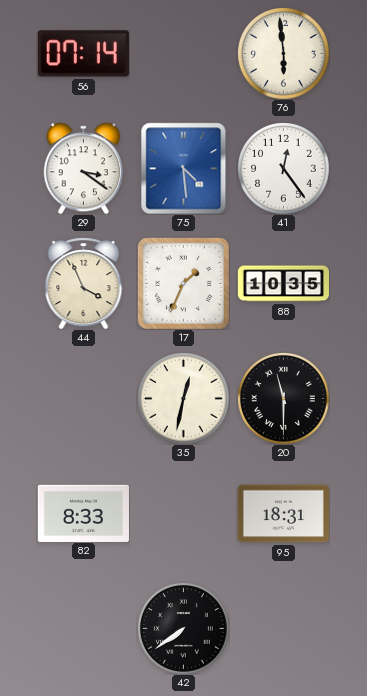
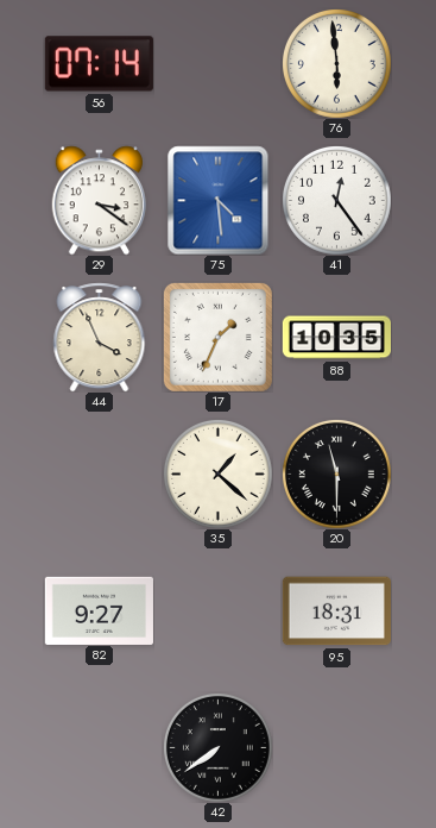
35: 12:32 -> 1:22
82: 8:33 -> 9:27
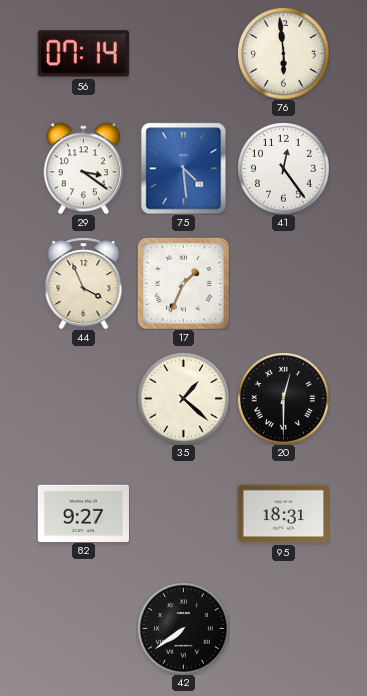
88: 10:35 -> none
20: 11:30 -> 12:30
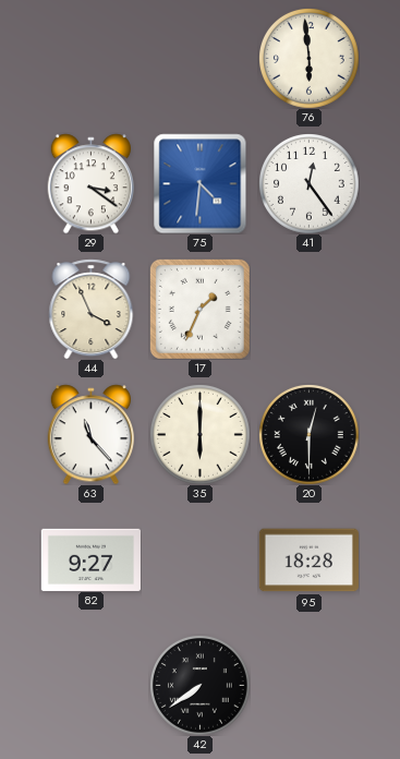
56: 07:14 -> none
75: 4:29 -> 4:31
63: none -> 11:23
35: 1:22 -> 6:00
95: 18:31 -> 18:28
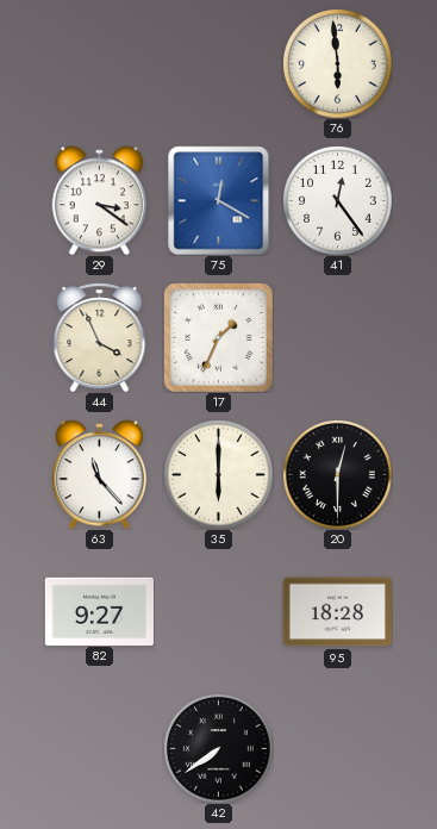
75: 4:31 -> 12:20
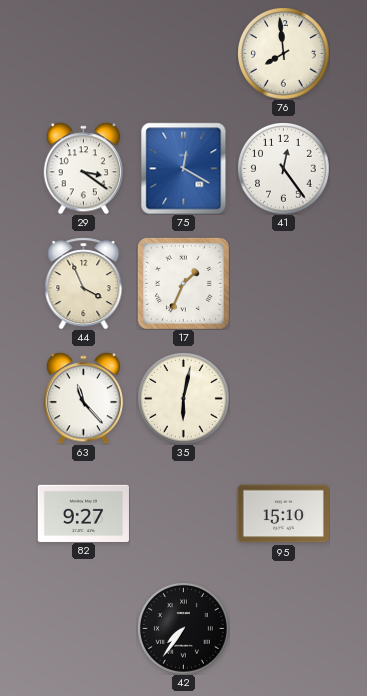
76: 5:59 -> 7:59
35: 6:00 -> 6:02
20: 12:30 -> none
95: 18:28 -> 15:10
42: 7:39 -> 7:36
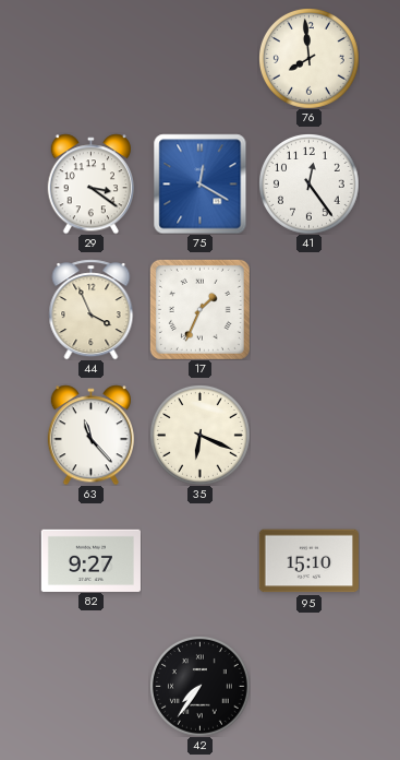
35: 6:02 -> 6:19
